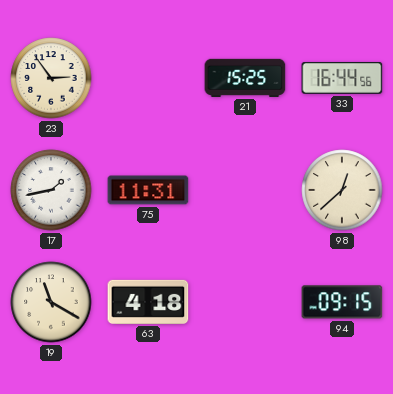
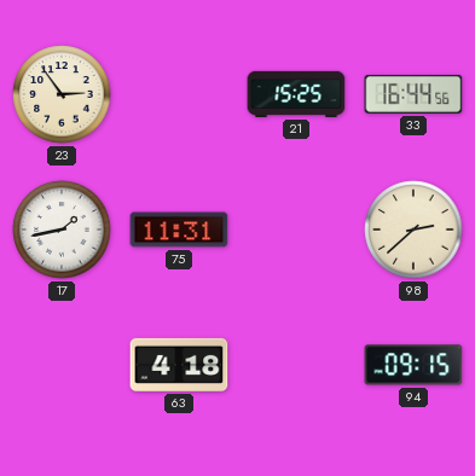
98: 12:38 -> 2:38
19: 11:20 -> none
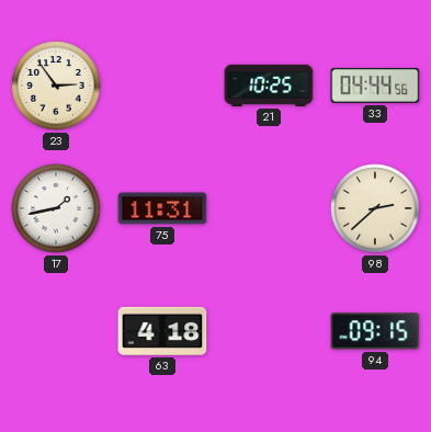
21: 15:25 -> 10:25
33: 16:44 -> 04:44
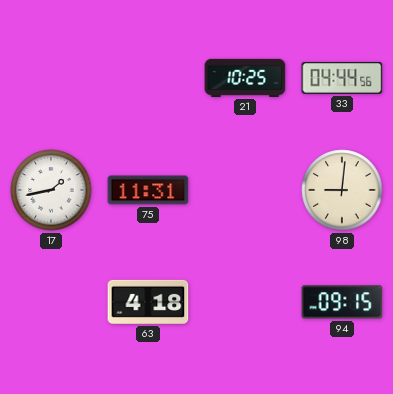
23: 2:54 -> none
98: 2:38 -> 9:01
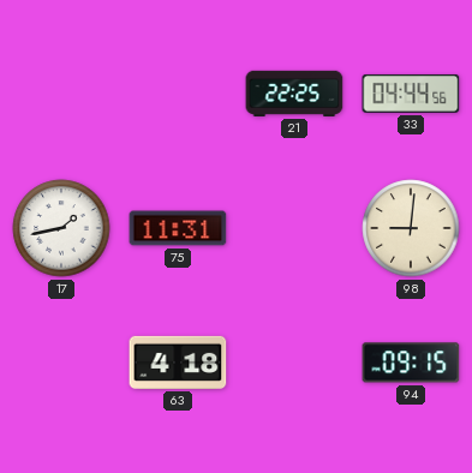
21: 10:25 -> 22:25
